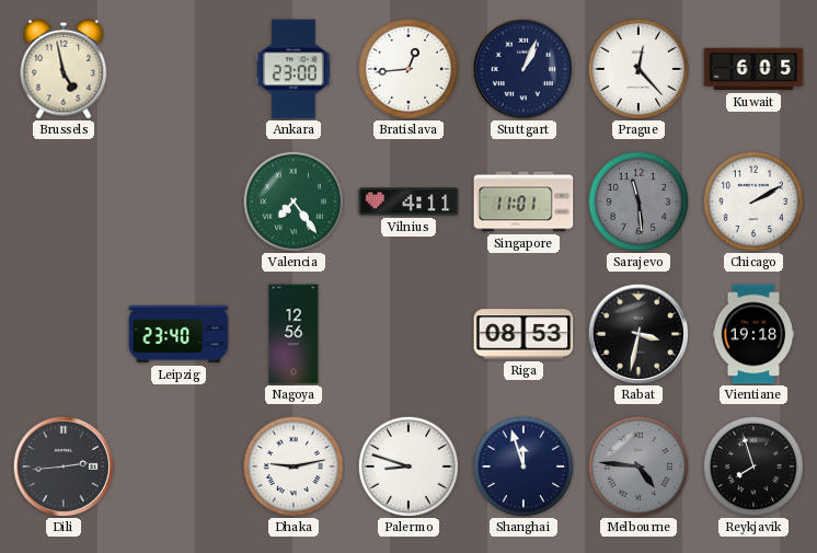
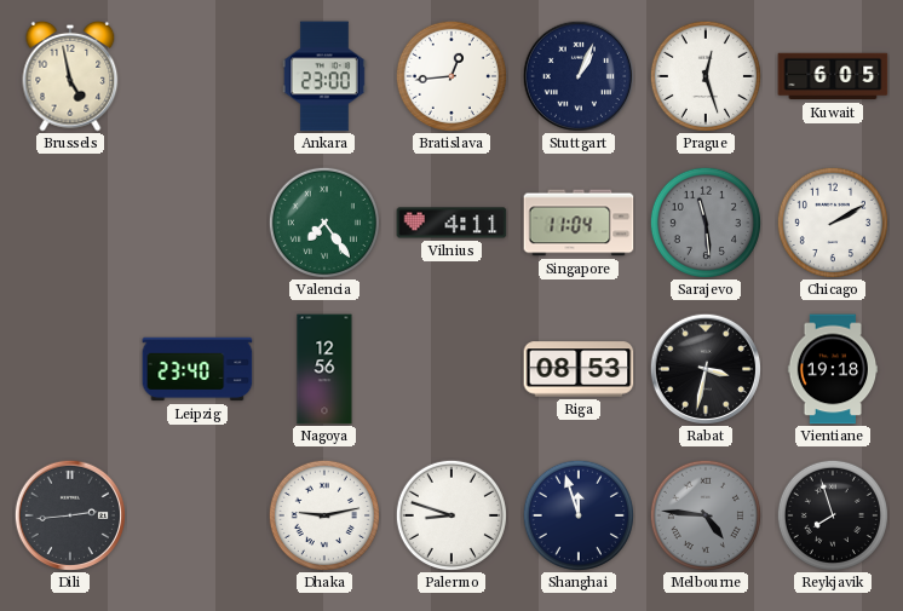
Prague: 12:23 -> 12:27
Singapore: 11:01 -> 11:04
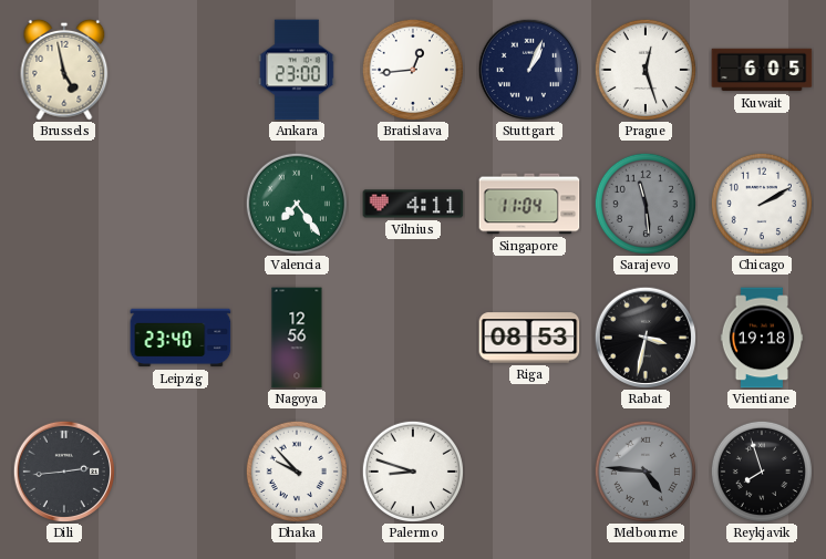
Dhaka: 9:13 -> 9:53
Shanghai: 11:57 -> none
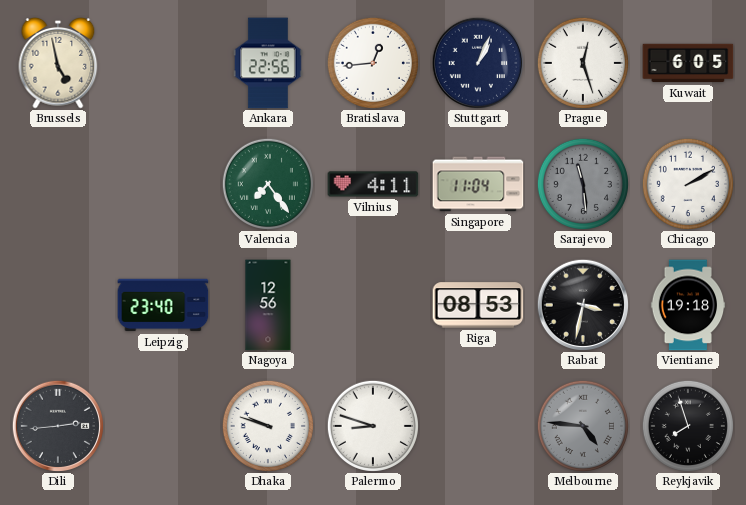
Ankara: 23:00 -> 22:56
Dhaka: 9:53 -> 9:48
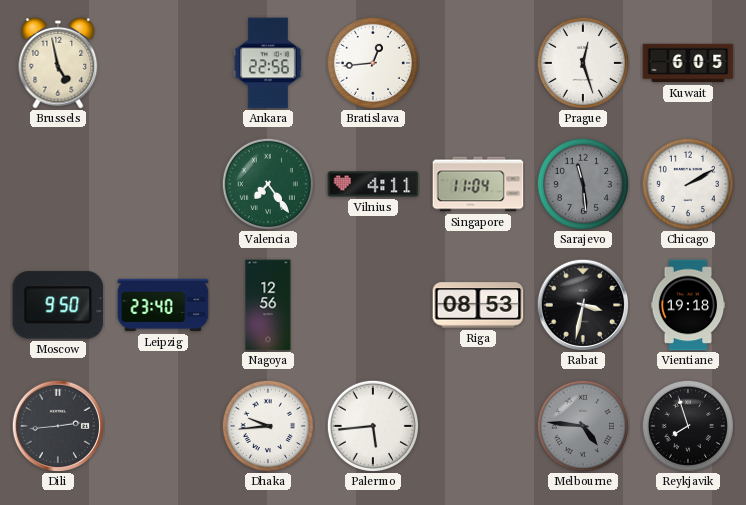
Stuttgart: 1:04 -> none
Moscow: none -> 9:50
Dhaka: 9:48 -> 9:44
Palermo: 8:48 -> 5:44
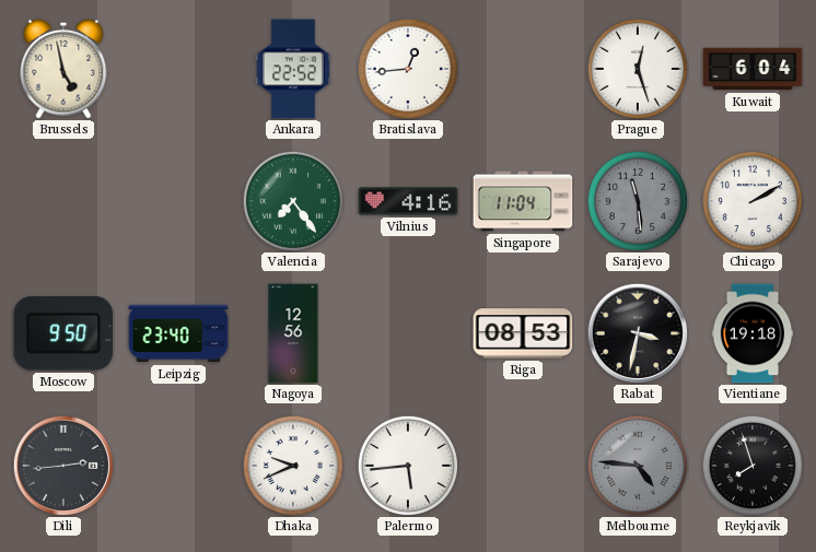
Ankara: 22:56 -> 22:52
Kuwait: 6:05 -> 6:04
Vilnius: 4:11 -> 4:16
Dhaka: 9:44 -> 9:41
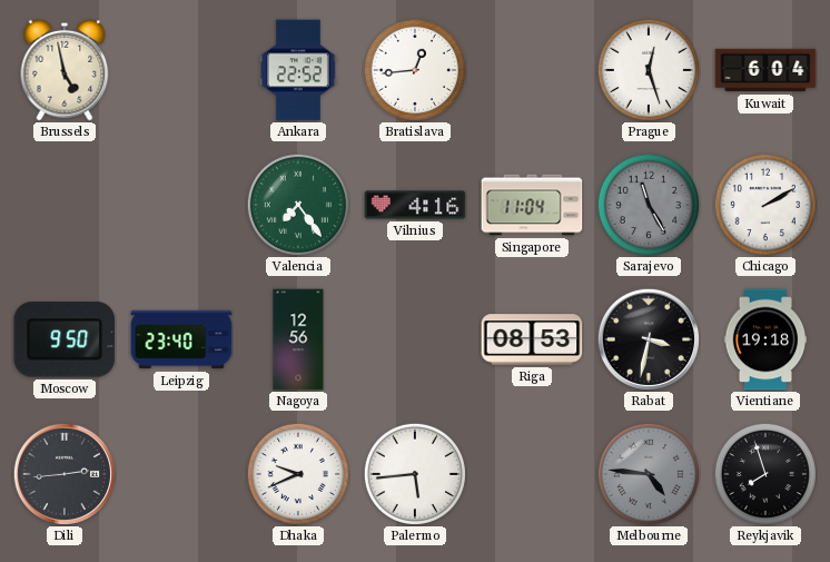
Sarajevo: 11:29 -> 11:25
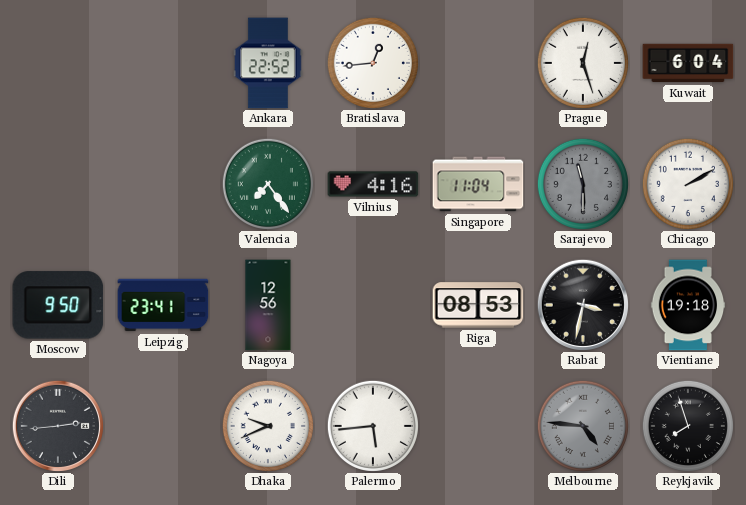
Brussels: 4:58 -> none
Sarajevo: 11:25 -> 11:30
Leipzig: 23:40 -> 23:41
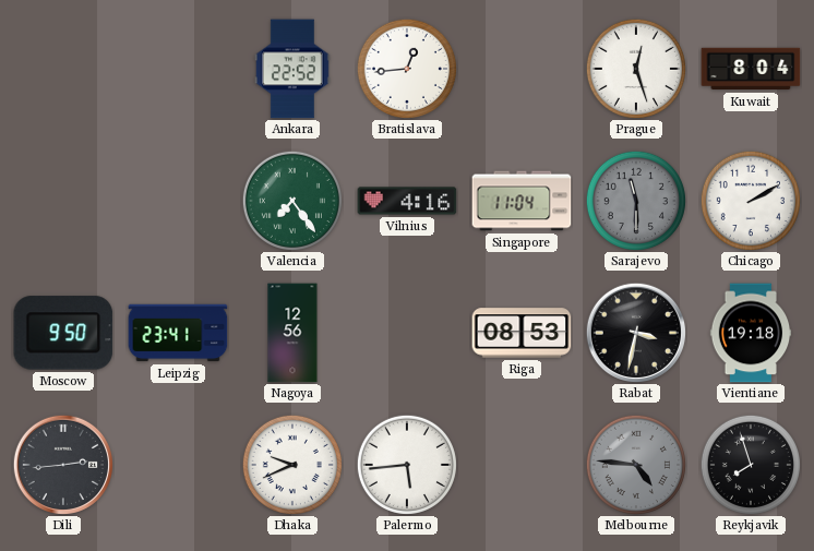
Kuwait: 6:04 -> 8:04
